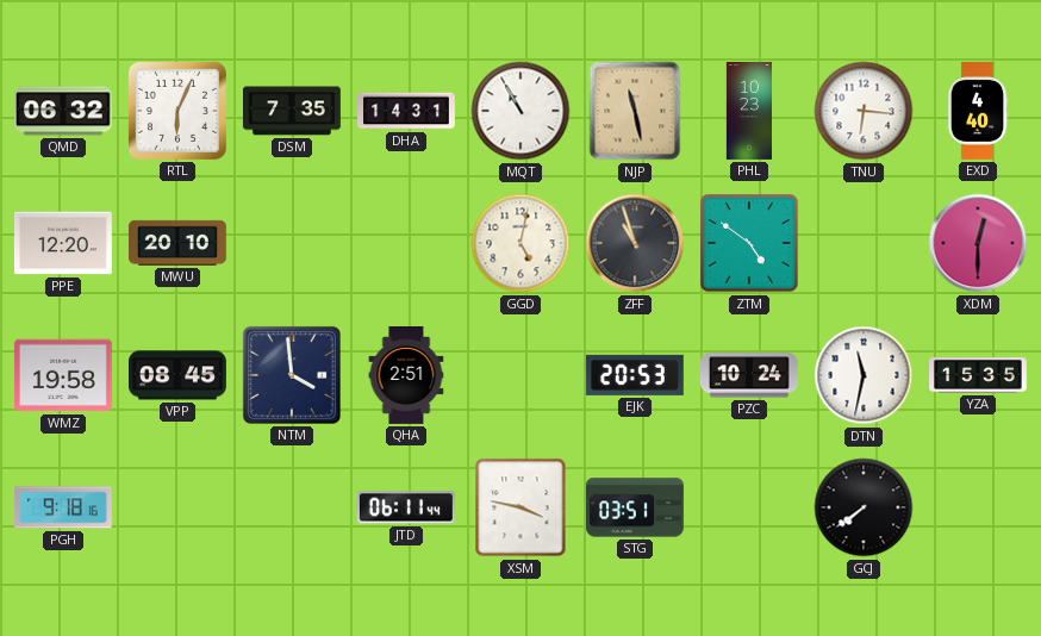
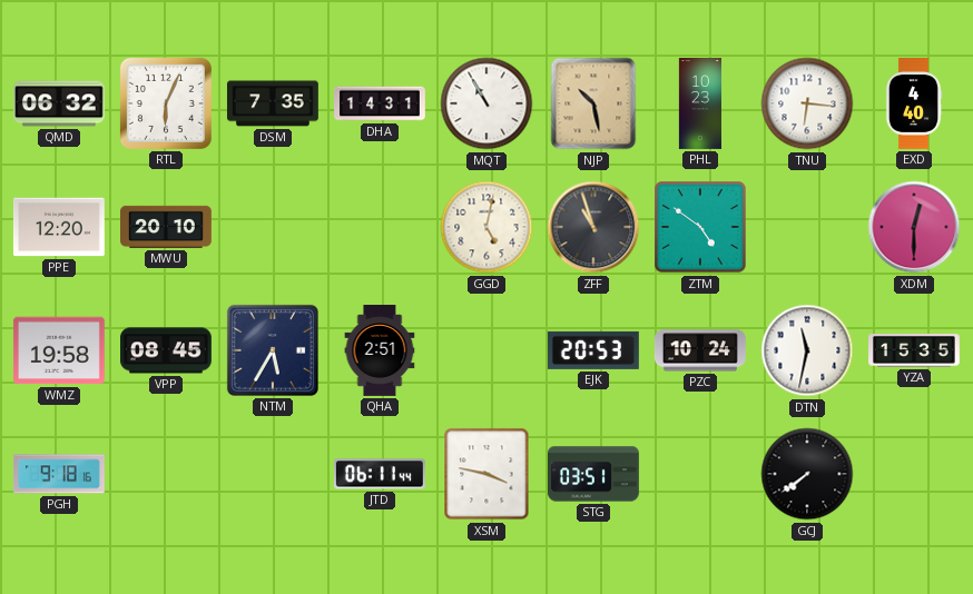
NJP: 11:28 -> 10:28
NTM: 3:59 -> 5:35
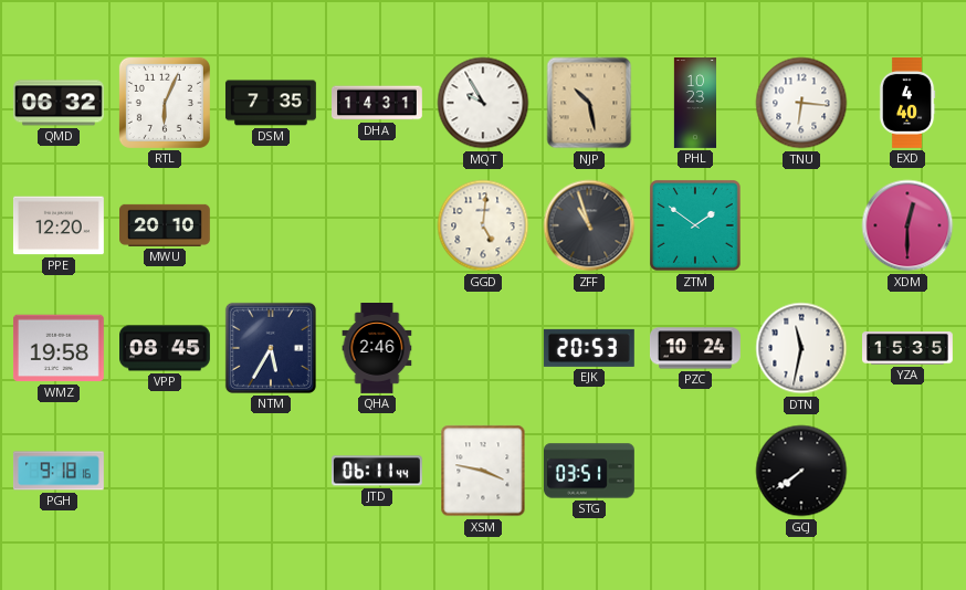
MQT: 10:55 -> 9:55
GGD: 5:02 -> 5:01
ZTM: 4:51 -> 1:51
QHA: 2:51 -> 2:46
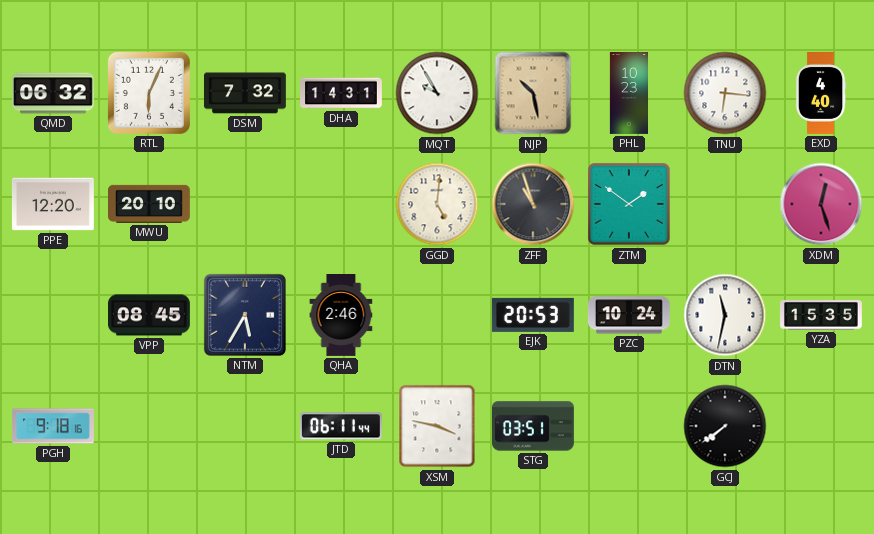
DSM: 7:35 -> 7:32
XDM: 12:30 -> 12:27
WMZ: 19:58 -> none
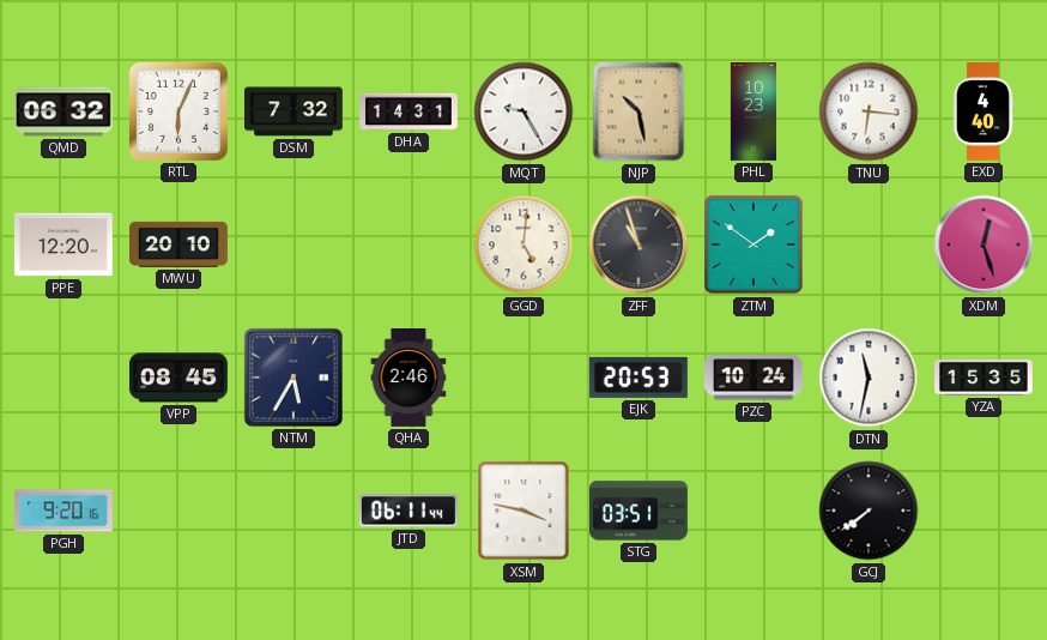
MQT: 9:55 -> 9:25
PGH: 9:18 -> 9:20
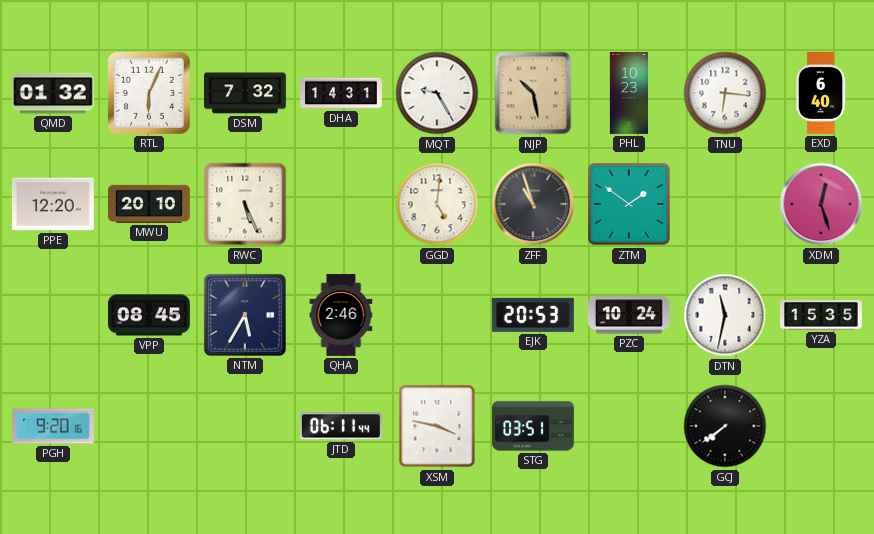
QMD: 06:32 -> 01:32
EXD: 4:40 -> 6:40
RWC: none -> 5:26
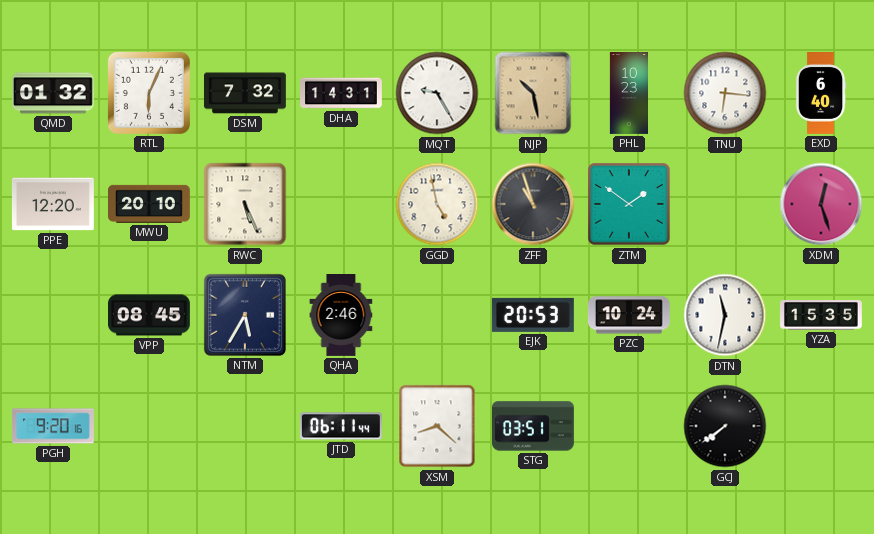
GGD: 5:01 -> 4:58
XSM: 3:47 -> 8:22
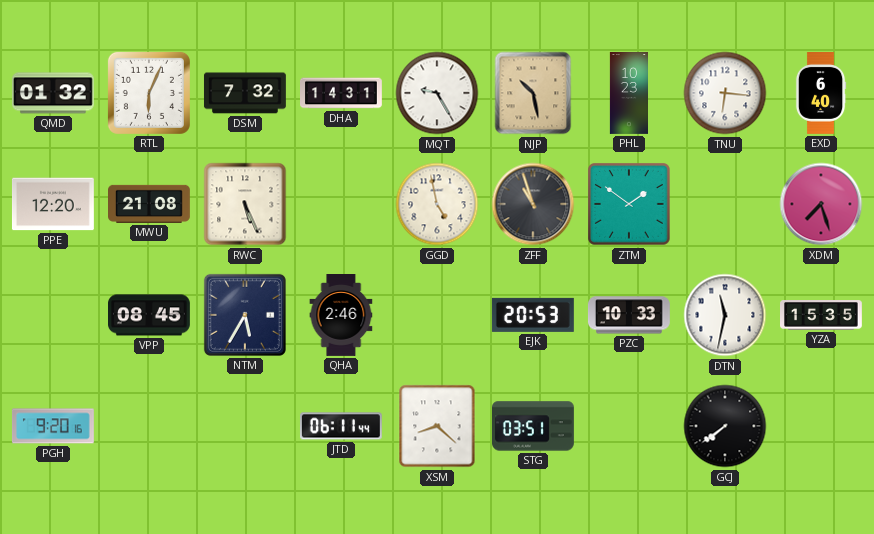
MWU: 20:10 -> 21:08
XDM: 12:27 -> 7:27
PZC: 10:24 -> 10:33
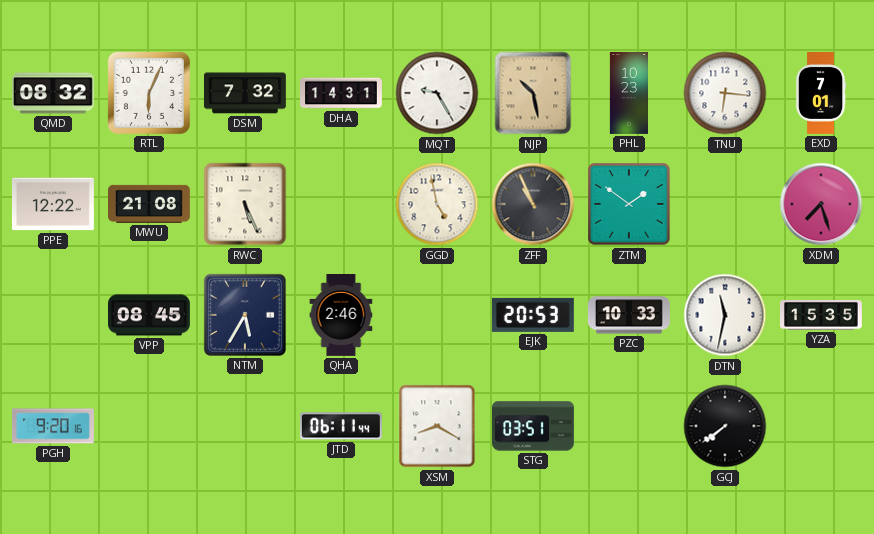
QMD: 01:32 -> 08:32
EXD: 6:40 -> 7:01
PPE: 12:20 -> 12:22
ZFF: 10:57 -> 10:56
XSM: 8:22 -> 8:20
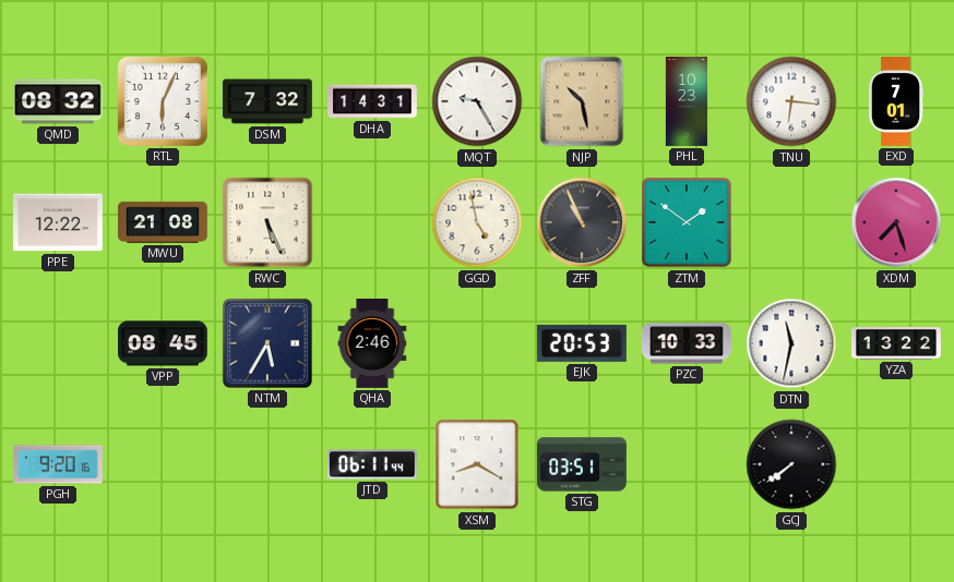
YZA: 15:35 -> 13:22
